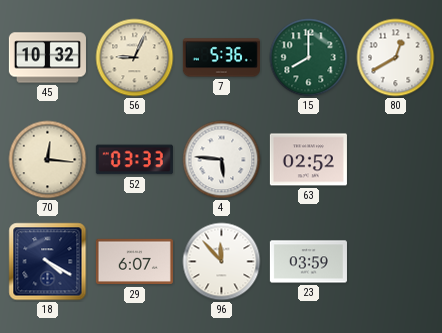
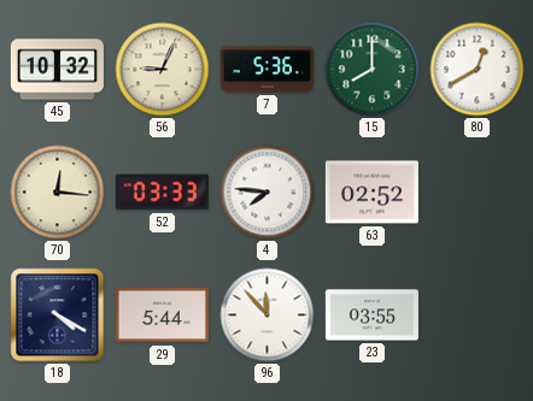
4: 5:46 -> 7:46
29: 6:07 -> 5:44
23: 03:59 -> 03:55
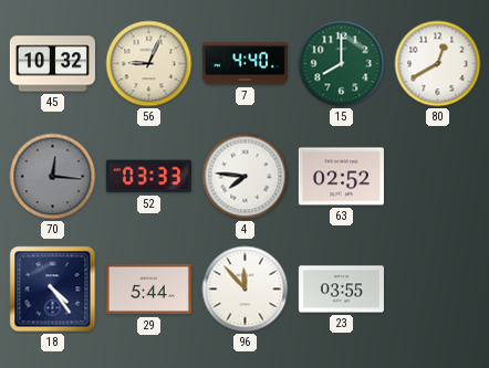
7: 5:36 -> 4:40
70 dial: cream -> grey
18: 4:20 -> 4:24
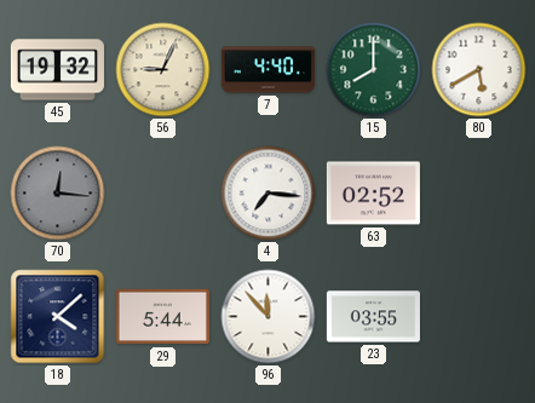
45: 10:32 -> 19:32
80: 12:40 -> 5:40
52: 03:33 -> none
4: 7:46 -> 7:16
18: 4:24 -> 4:08
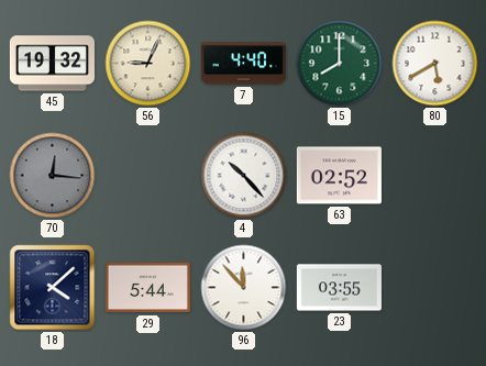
4: 7:16 -> 10:23
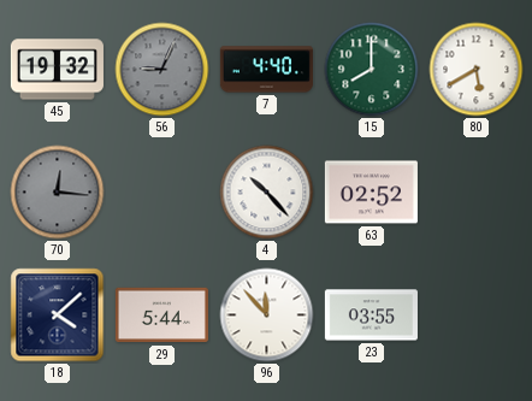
56 dial: cream -> grey
